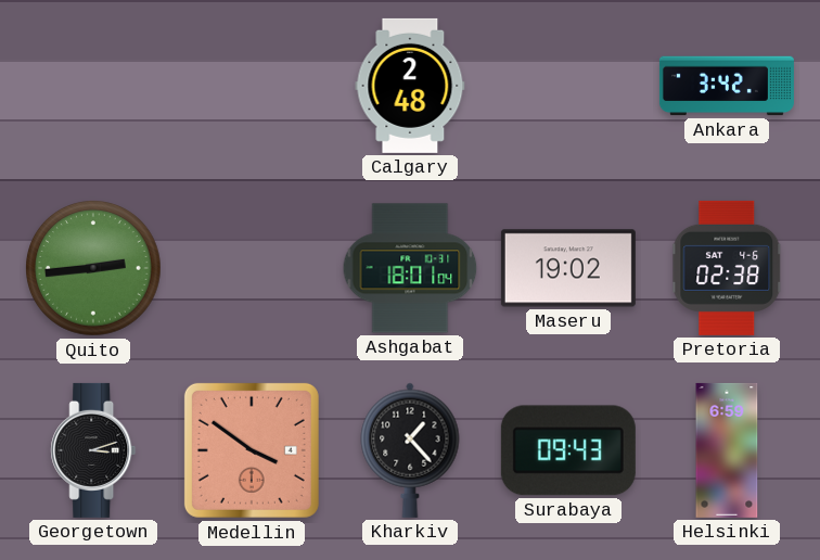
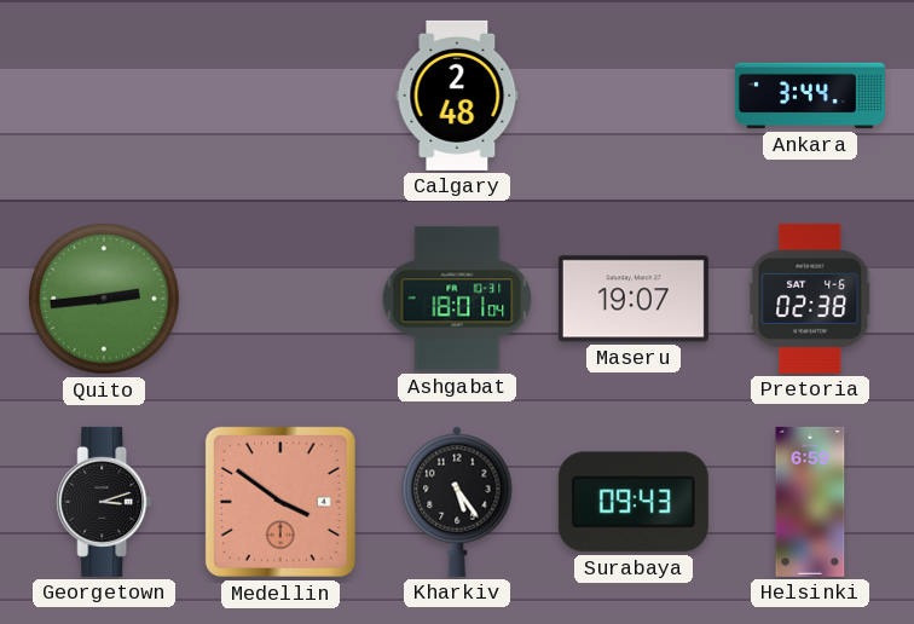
Ankara: 3:42 -> 3:44
Maseru: 19:02 -> 19:07
Kharkiv: 1:23 -> 5:24
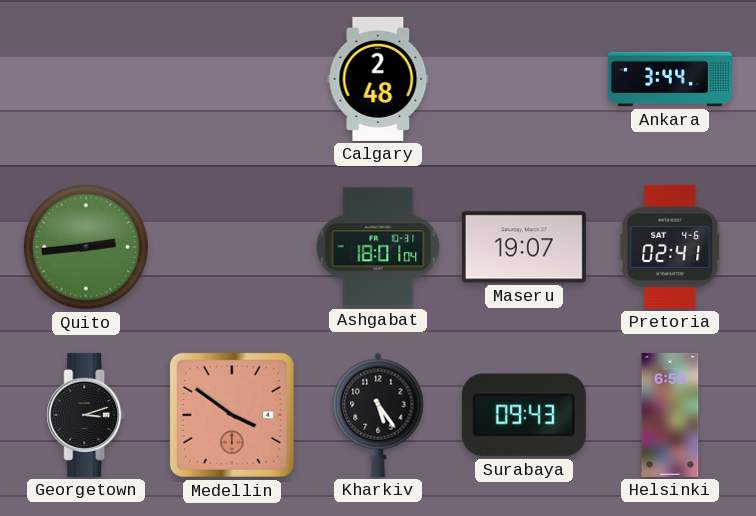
Pretoria: 02:38 -> 02:41
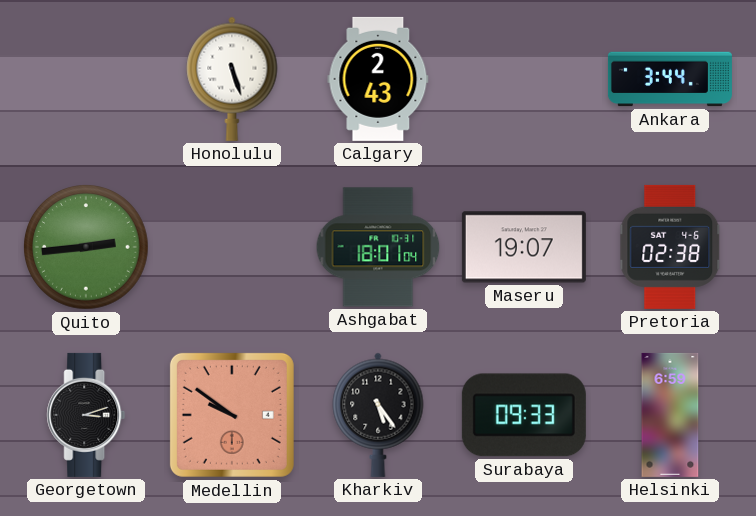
Honolulu: none -> 5:27
Calgary: 2:48 -> 2:43
Pretoria: 02:41 -> 02:38
Medellin: 3:51 -> 9:51
Surabaya: 09:43 -> 09:33
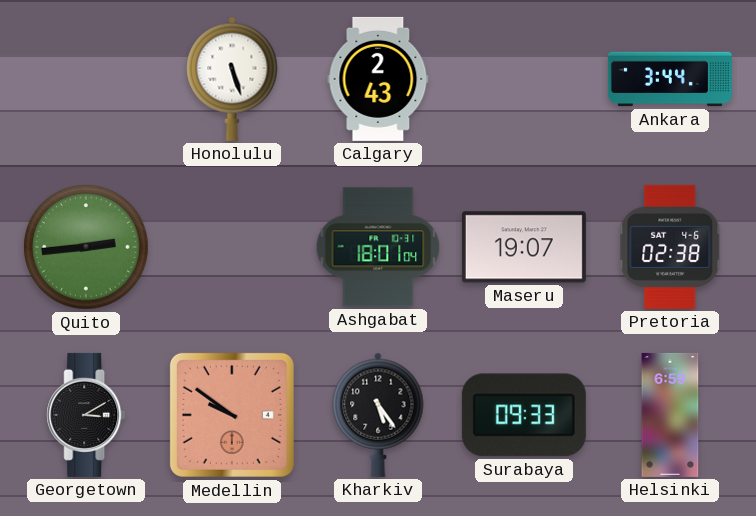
Georgetown: 3:12 -> 3:10
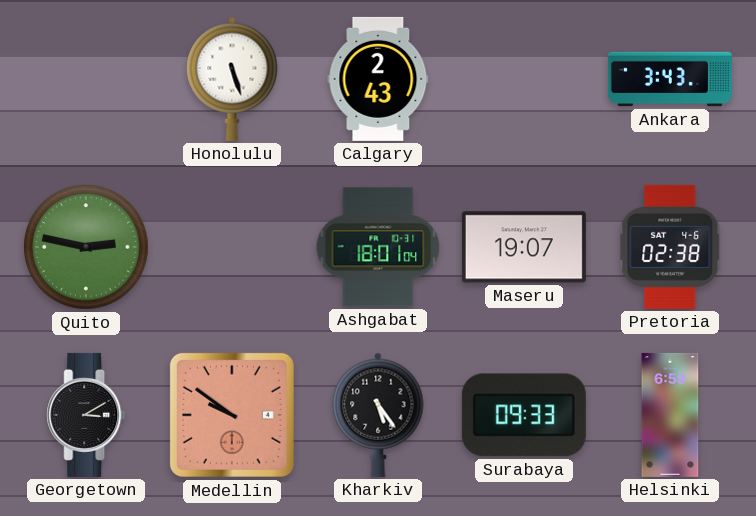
Ankara: 3:44 -> 3:43
Quito: 2:44 -> 2:47
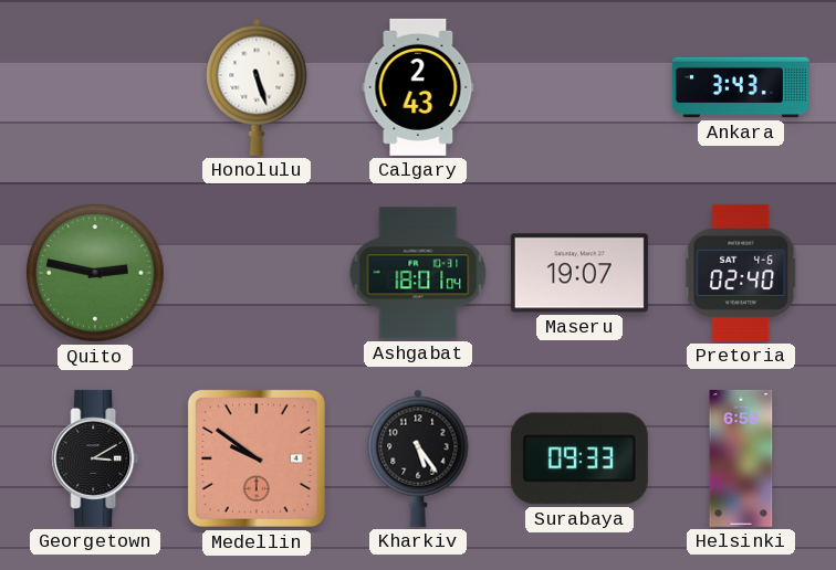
Pretoria: 02:38 -> 02:40
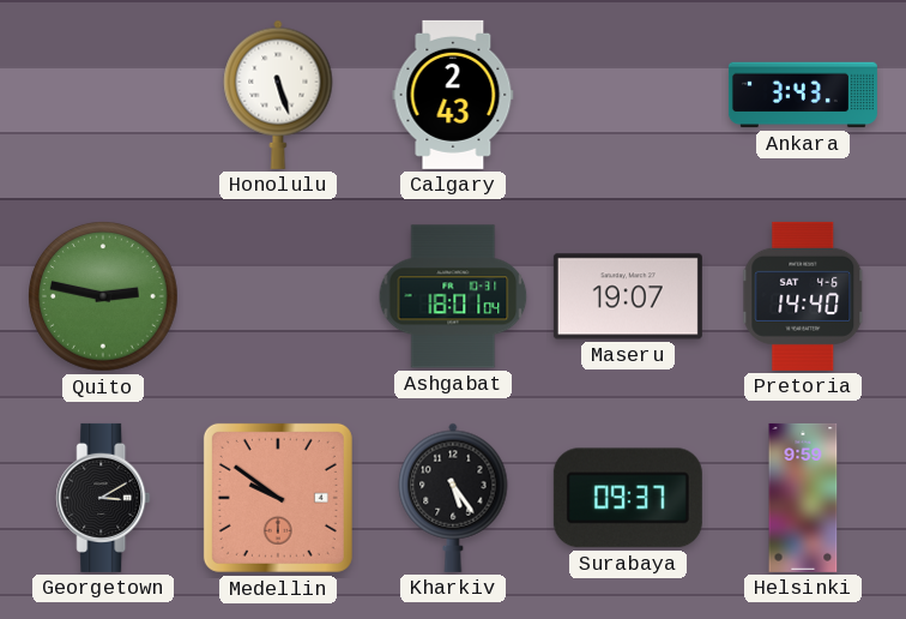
Pretoria: 02:40 -> 14:40
Surabaya: 09:33 -> 09:37
Helsinki: 6:59 -> 9:59
